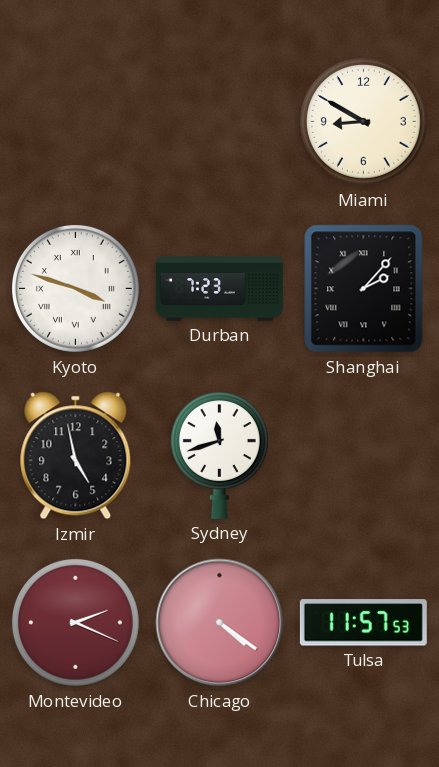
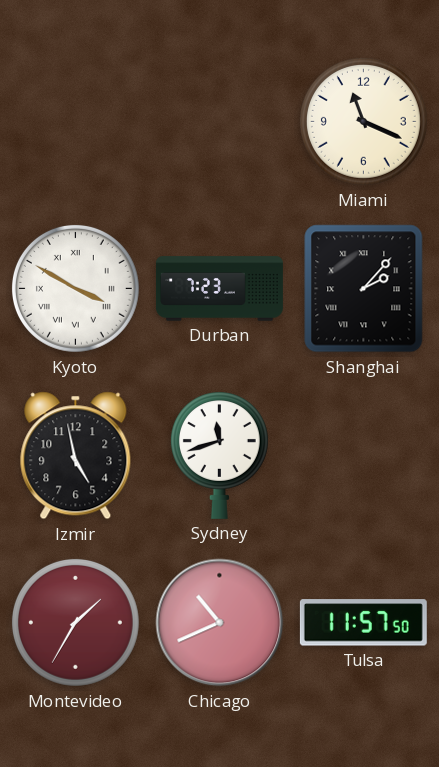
Miami: 8:50 -> 11:19
Kyoto: 3:48 -> 3:50
Montevideo: 2:19 -> 1:35
Chicago: 4:21 -> 10:41
Tulsa: 11:57:53 -> 11:57:50
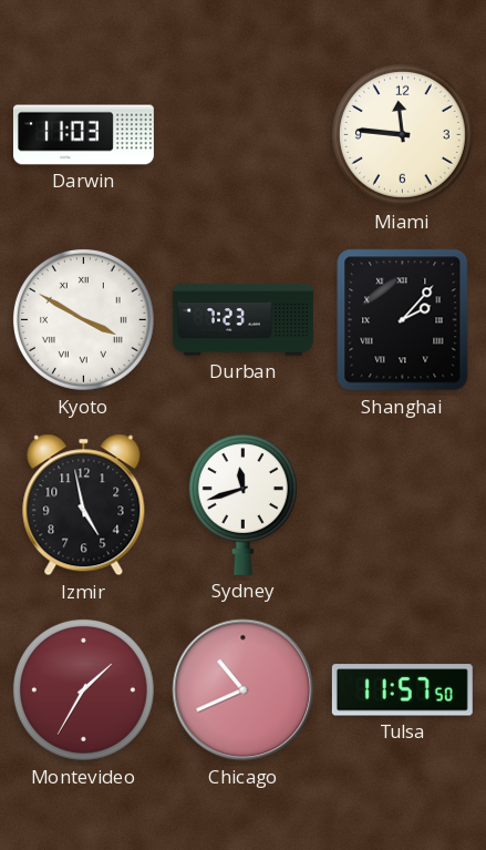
Darwin: none -> 11:03
Miami: 11:19 -> 11:46
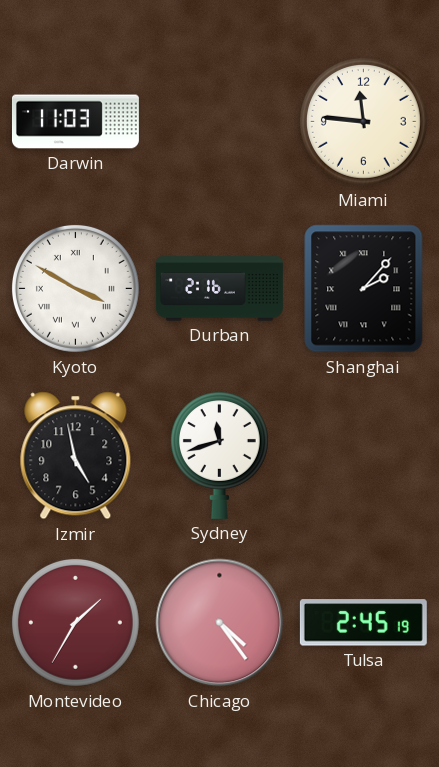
Durban: 7:23 -> 2:16
Chicago: 10:41 -> 4:24
Tulsa: 11:57 -> 2:45
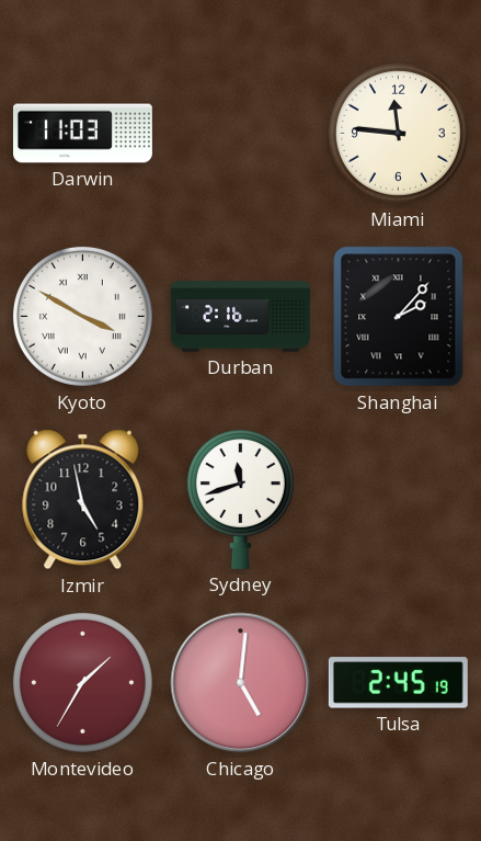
Chicago: 4:24 -> 5:01
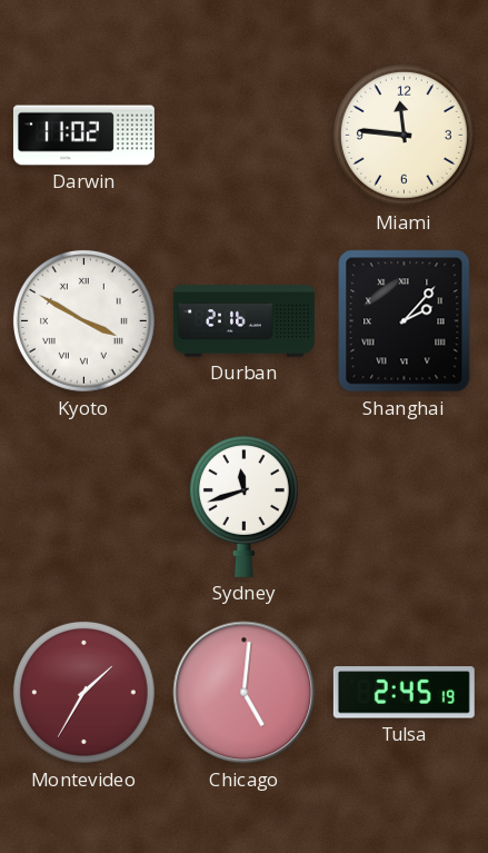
Darwin: 11:03 -> 11:02
Izmir: 4:58 -> none
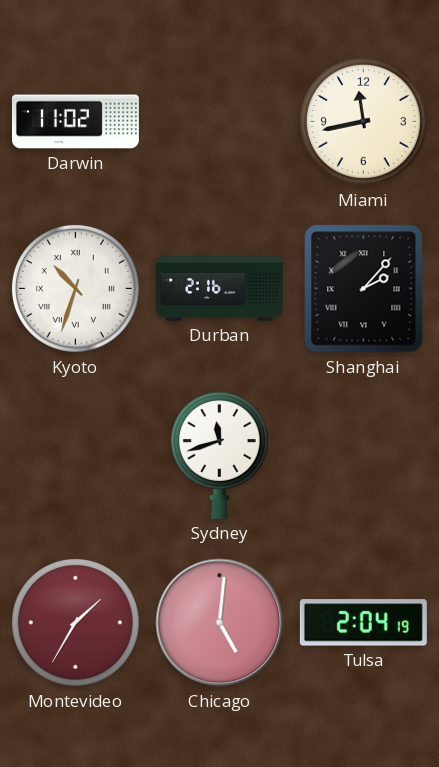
Miami: 11:46 -> 11:43
Kyoto: 3:50 -> 10:33
Tulsa: 2:45 -> 2:04
